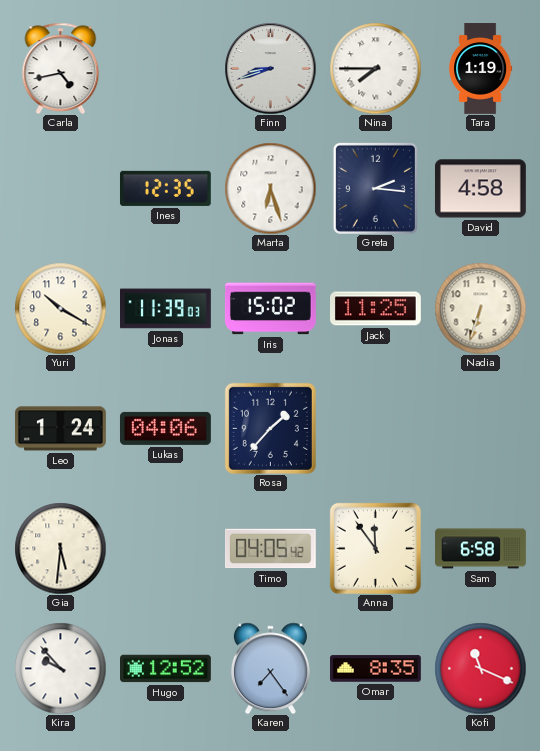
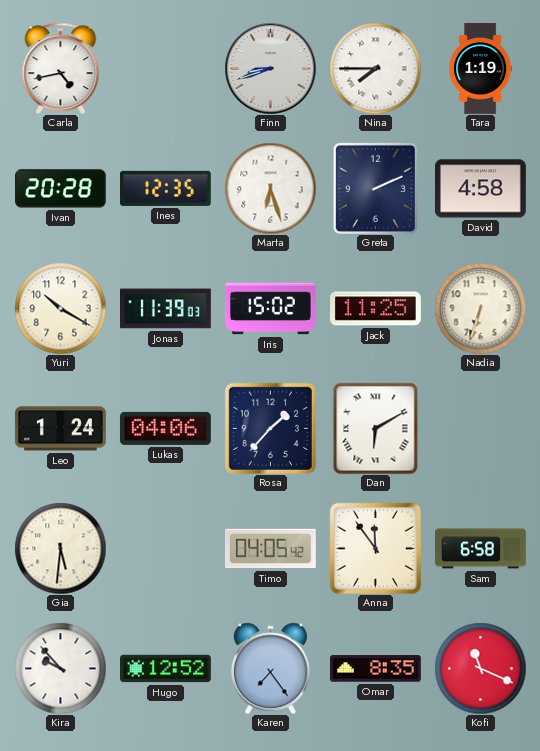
Ivan: none -> 20:28
Greta: 2:16 -> 2:11
Dan: none -> 6:10
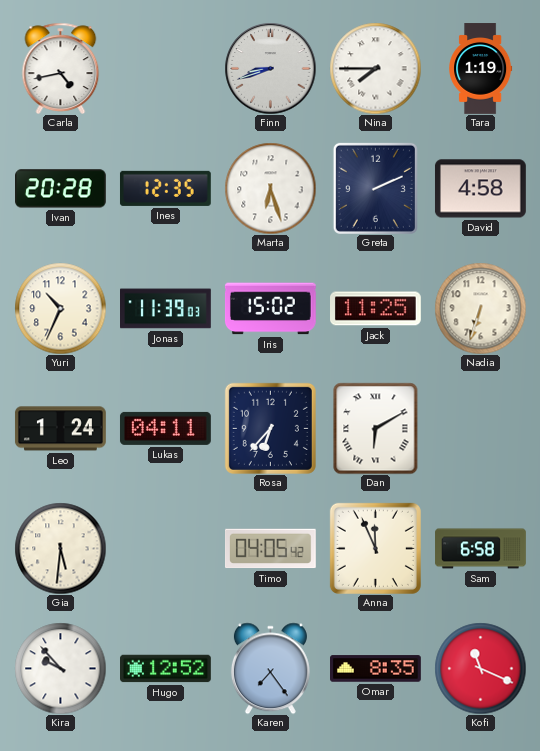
Yuri: 10:20 -> 10:34
Lukas: 04:06 -> 04:11
Rosa: 1:37 -> 6:37
Anna: 11:54 -> 11:56
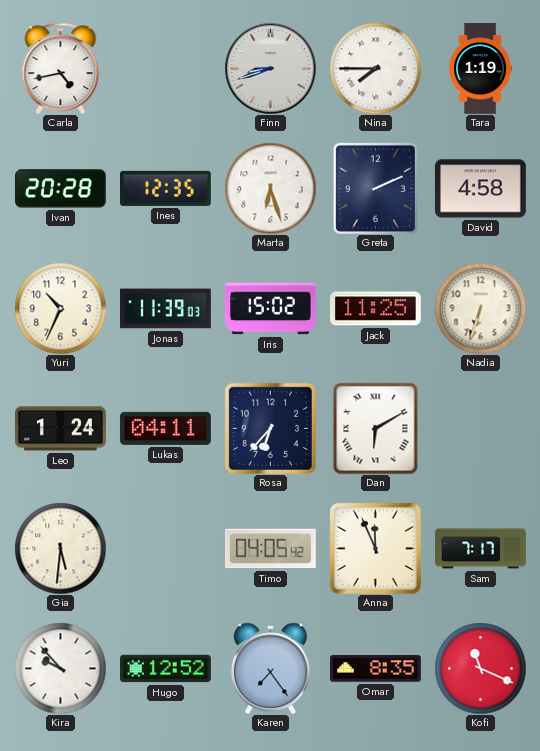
Sam: 6:58 -> 7:17
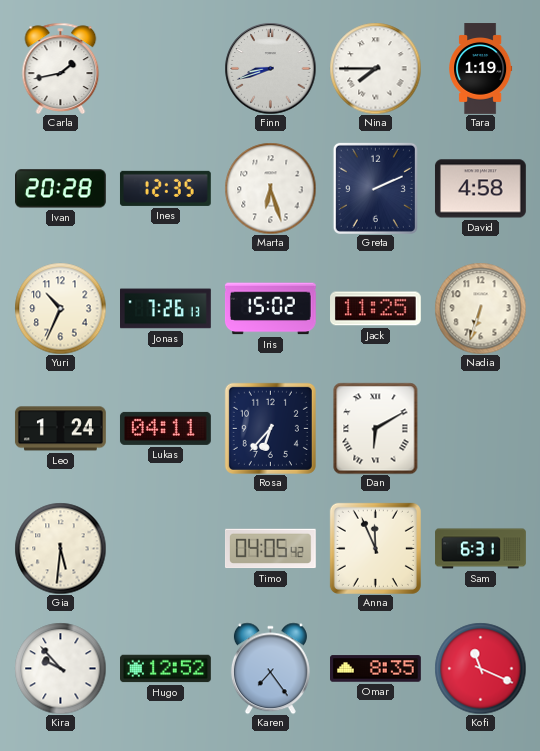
Carla: 4:43 -> 1:43
Jonas: 11:39 -> 7:26
Sam: 7:17 -> 6:31
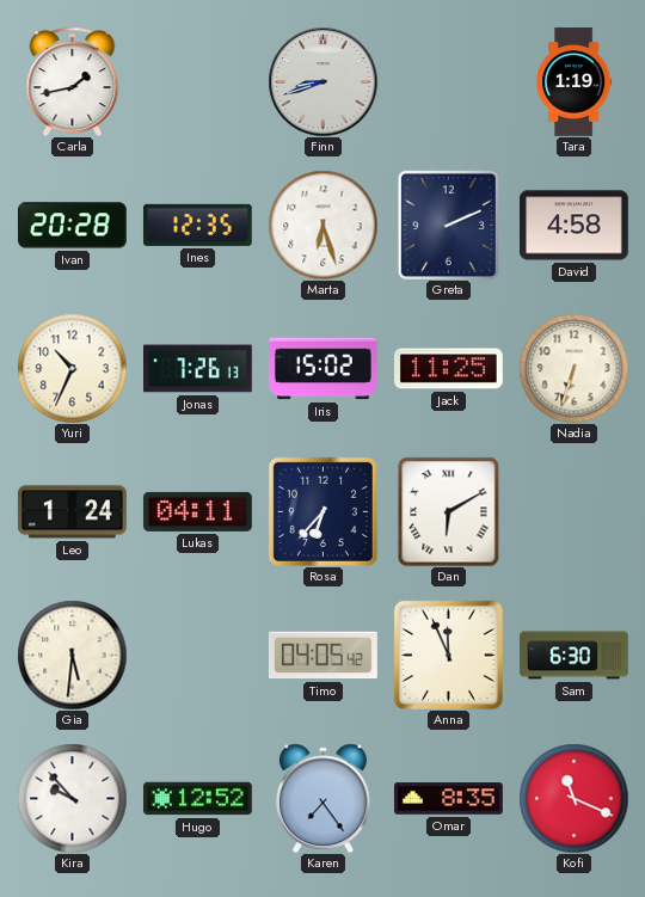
Nina: 7:45 -> none
Sam: 6:31 -> 6:30
